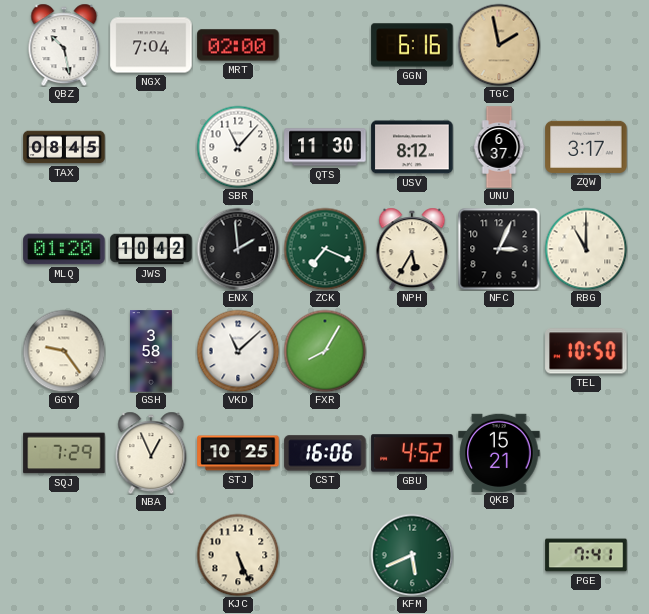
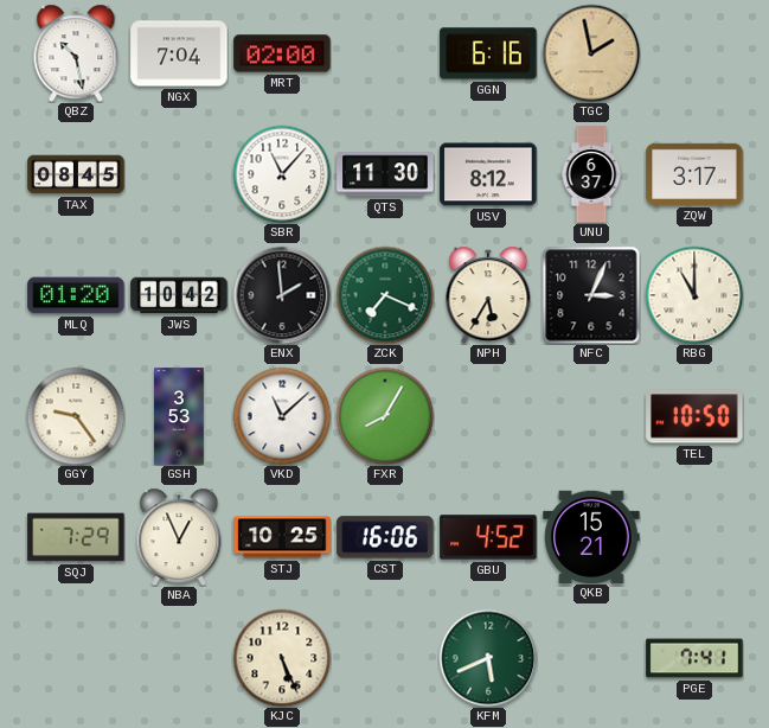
GSH: 3:58 -> 3:53
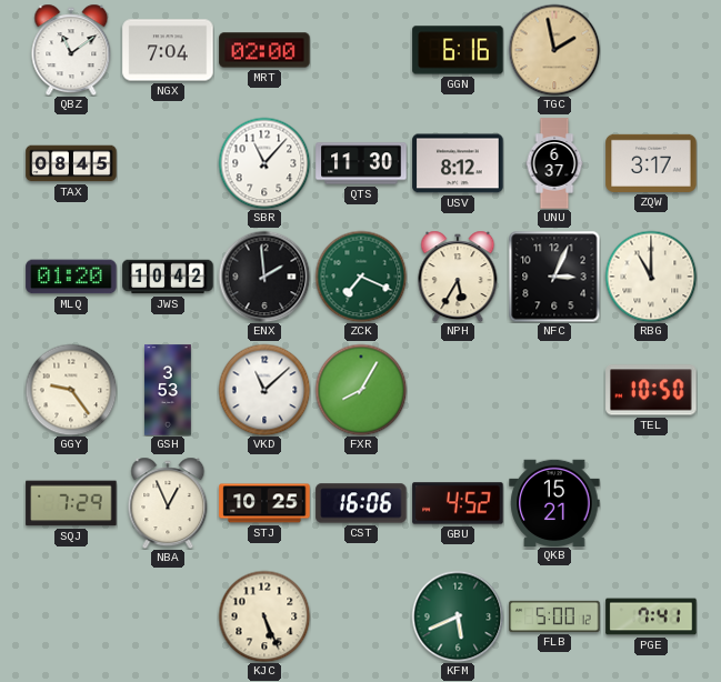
QBZ: 10:28 -> 11:09
FLB: none -> 5:00
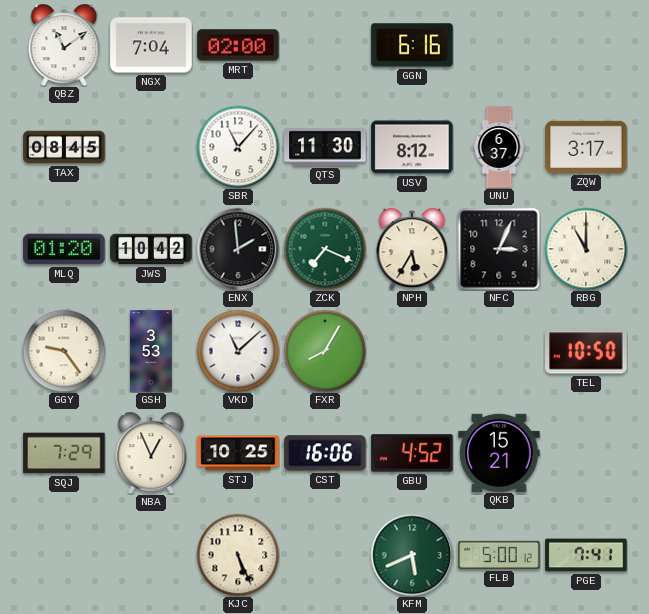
TGC: 1:58 -> none
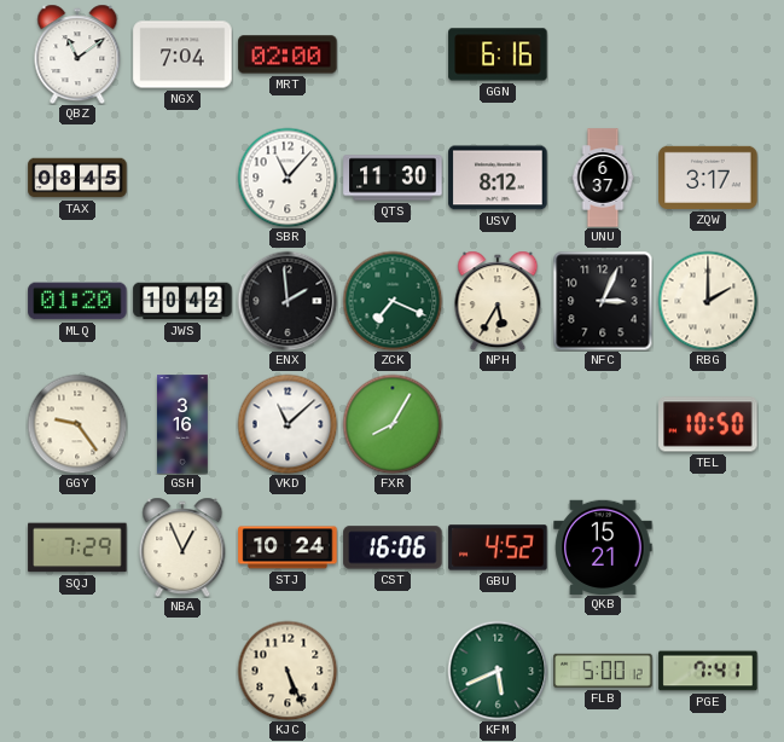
RBG: 11:00 -> 2:00
GSH: 3:53 -> 3:16
STJ: 10:25 -> 10:24
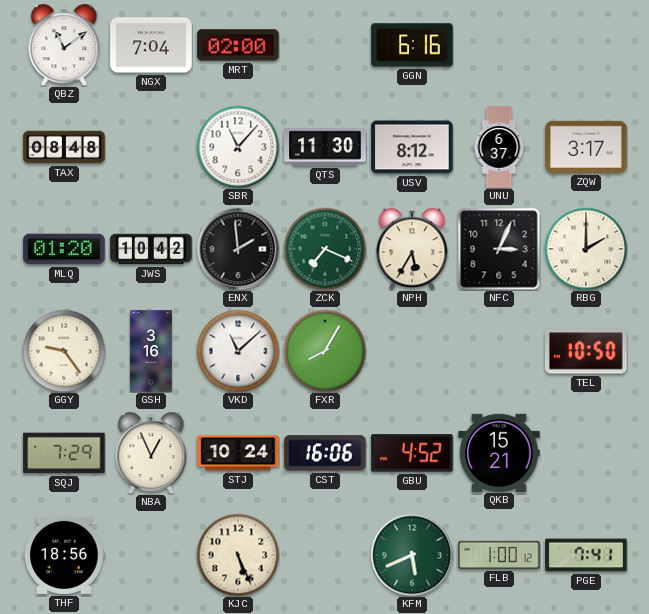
TAX: 08:45 -> 08:48
THF: none -> 18:56
FLB: 5:00 -> 1:00
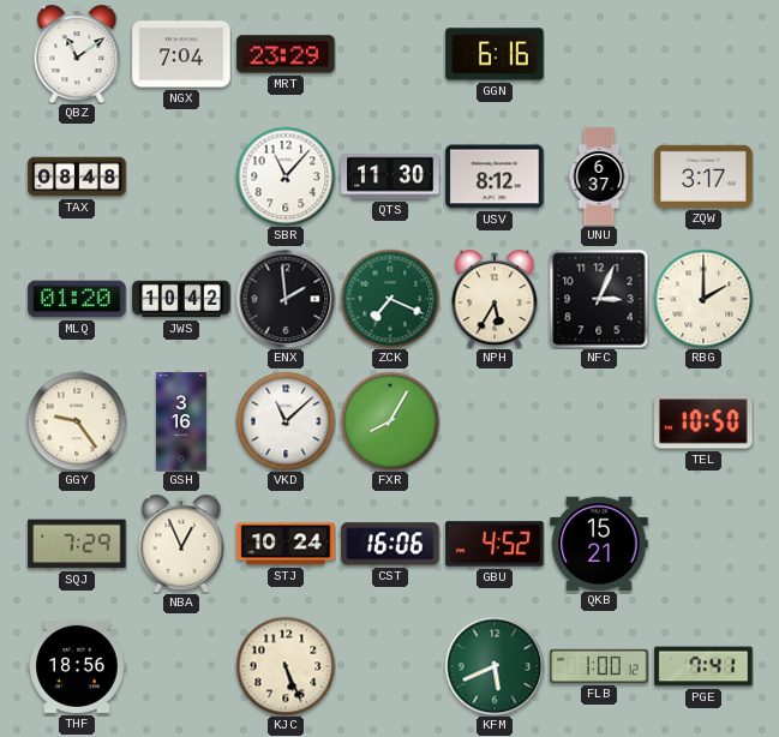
MRT: 02:00 -> 23:29
